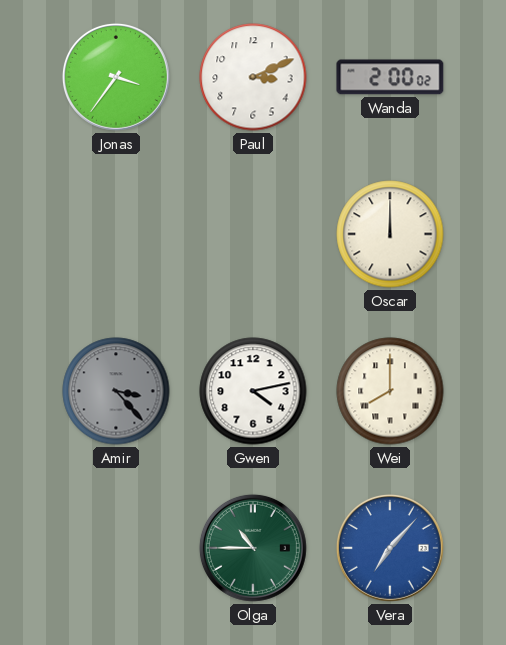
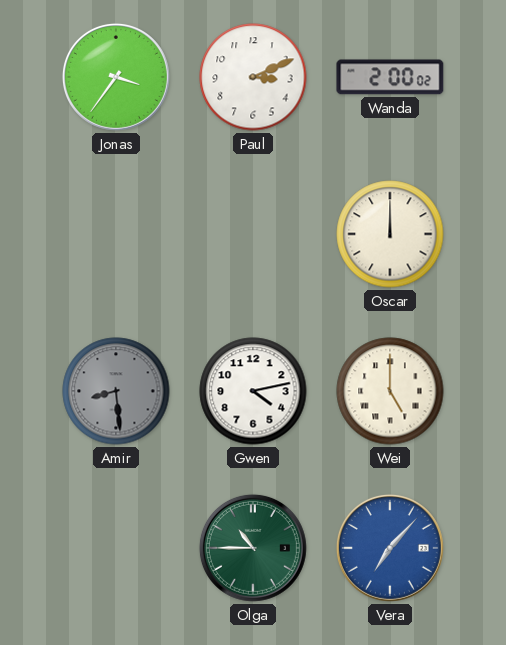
Amir: 3:23 -> 8:29
Wei: 8:00 -> 5:00
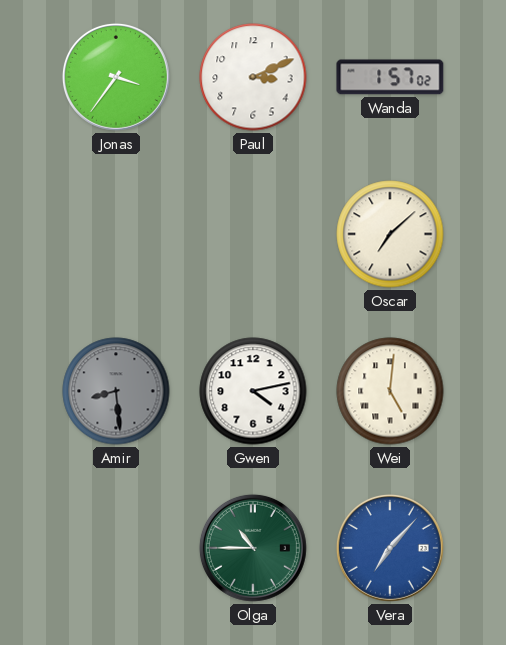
Wanda: 2:00 -> 1:57
Oscar: 12:00 -> 7:08
Wei: 5:00 -> 5:01
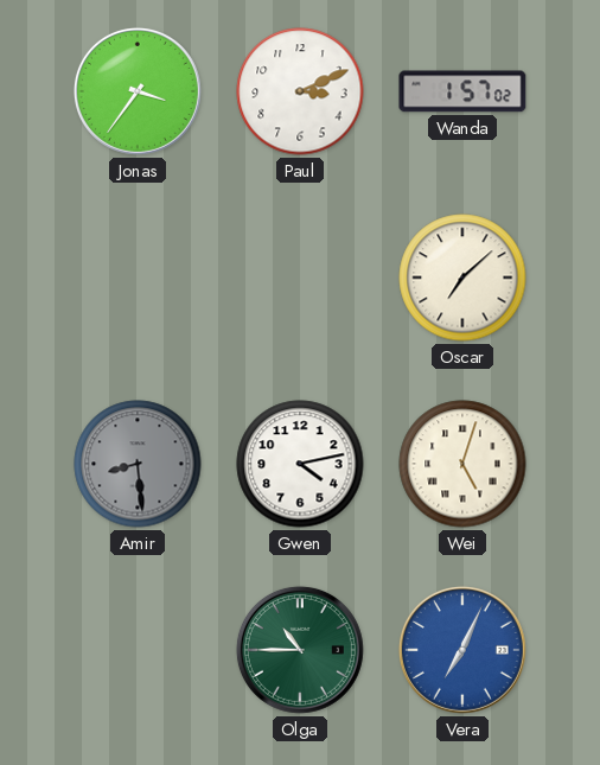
Wei: 5:01 -> 5:03
Vera: 7:07 -> 7:04
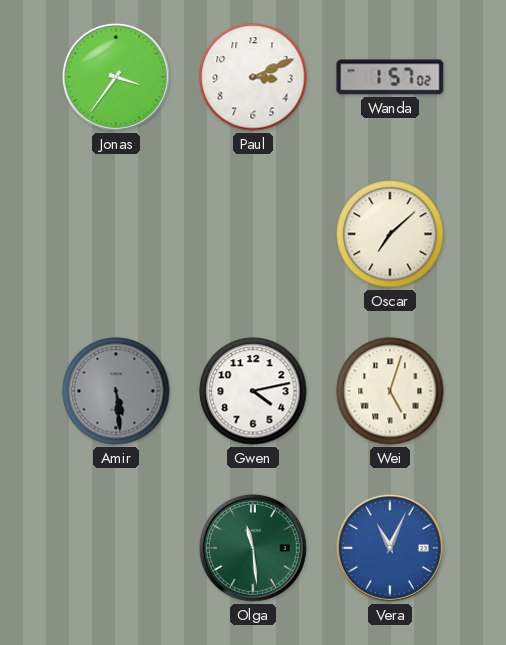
Amir: 8:29 -> 5:29
Olga: 10:45 -> 11:29
Vera: 7:04 -> 11:04
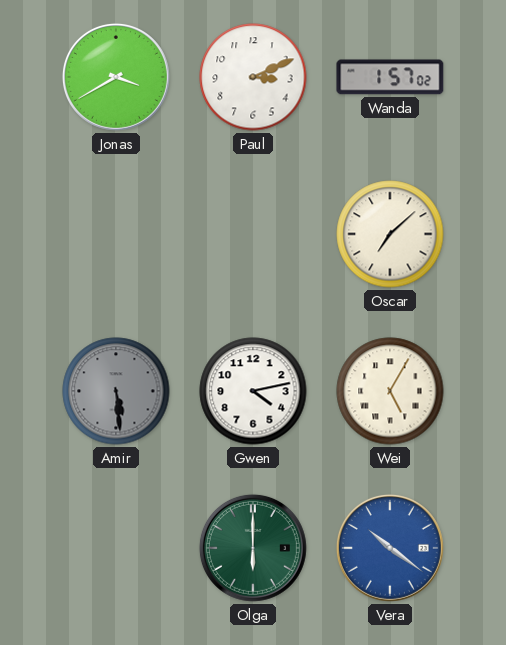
Jonas: 3:36 -> 3:40
Wei: 5:03 -> 5:05
Olga: 11:29 -> 6:00
Vera: 11:04 -> 10:21
